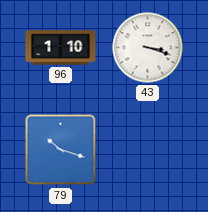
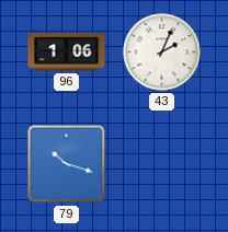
96: 1:10 -> 1:06
43: 3:18 -> 2:04
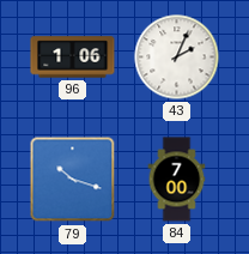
84: none -> 7:00
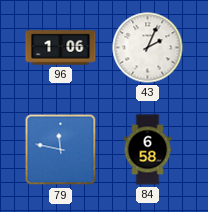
79: 10:18 -> 11:47
84: 7:00 -> 6:58
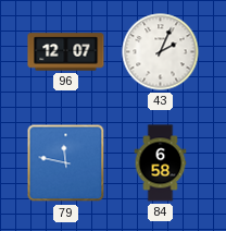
96: 1:06 -> 12:07
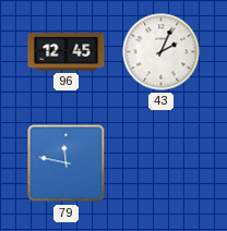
96: 12:07 -> 12:45
84: 6:58 -> none
